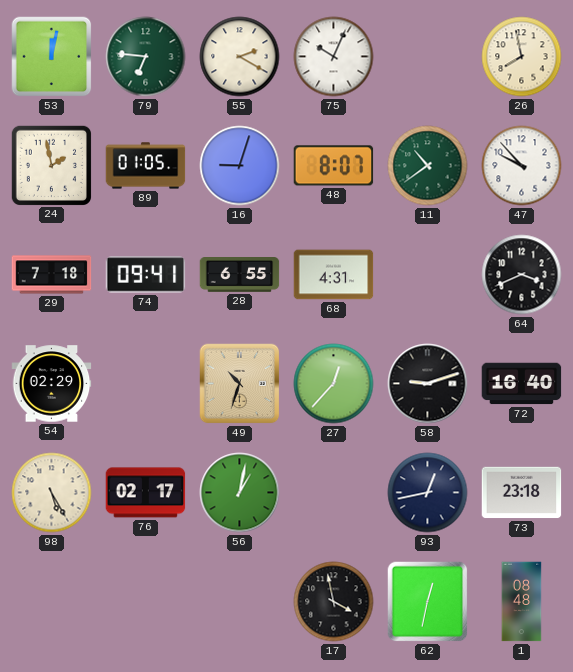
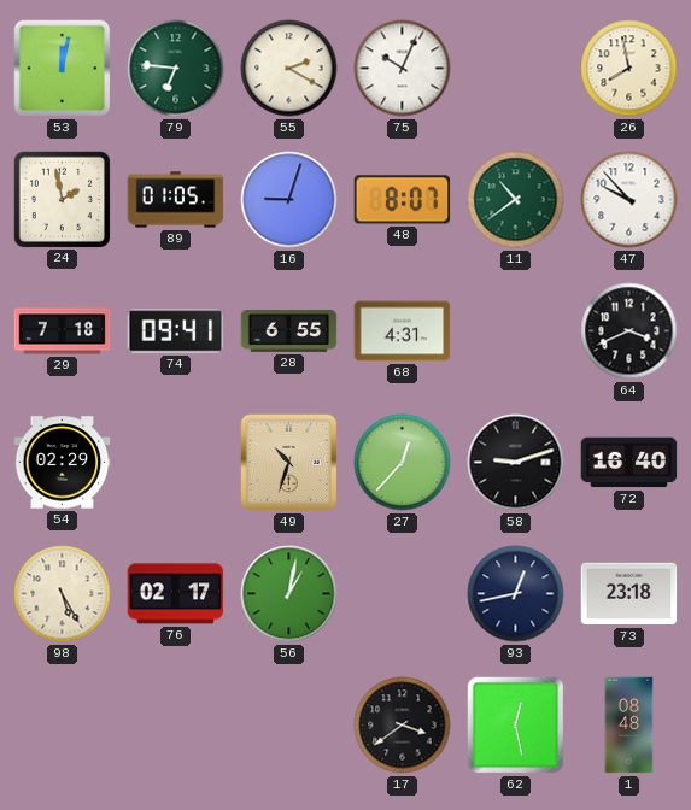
17: 3:58 -> 3:39
62: 12:32 -> 12:28
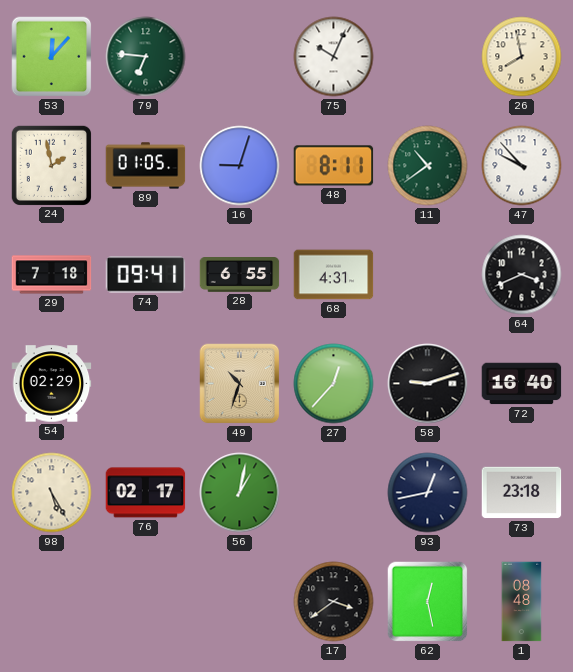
53: 12:02 -> 12:07
55: 2:20 -> none
48: 8:07 -> 8:11
